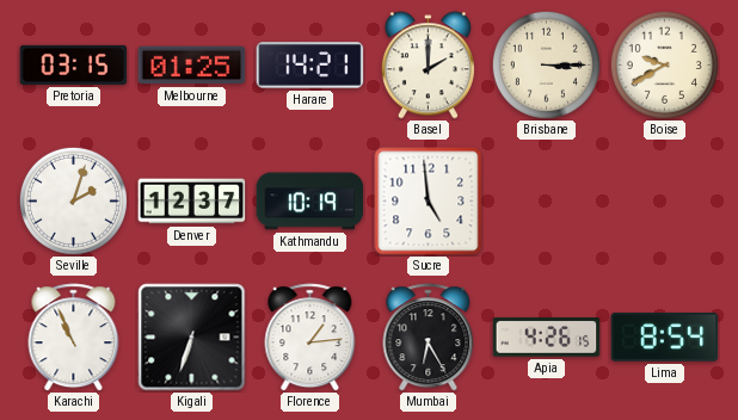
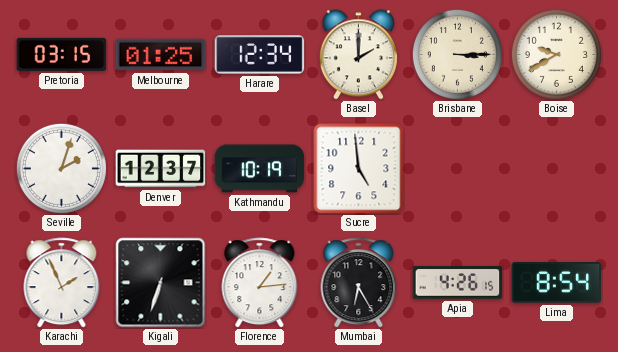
Harare: 14:21 -> 12:34
Karachi: 10:56 -> 1:56
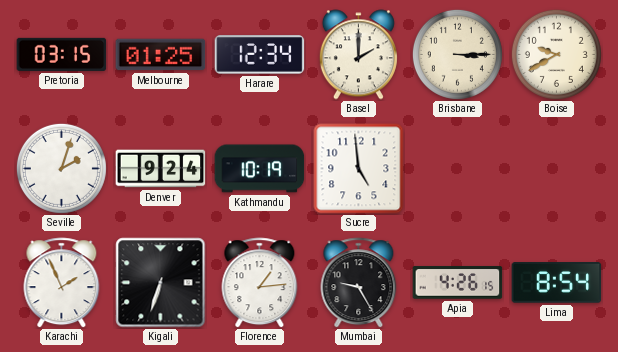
Denver: 12:37 -> 9:24
Mumbai: 6:25 -> 9:25
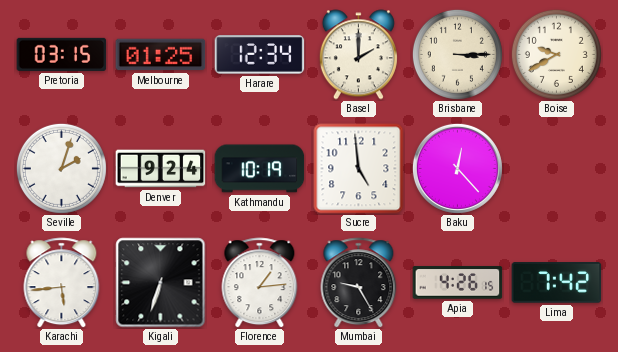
Baku: none -> 12:23
Karachi: 1:56 -> 5:44
Lima: 8:54 -> 7:42
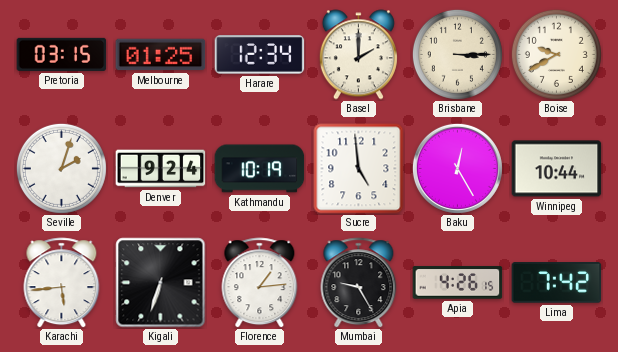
Baku: 12:23 -> 12:25
Winnipeg: none -> 10:44
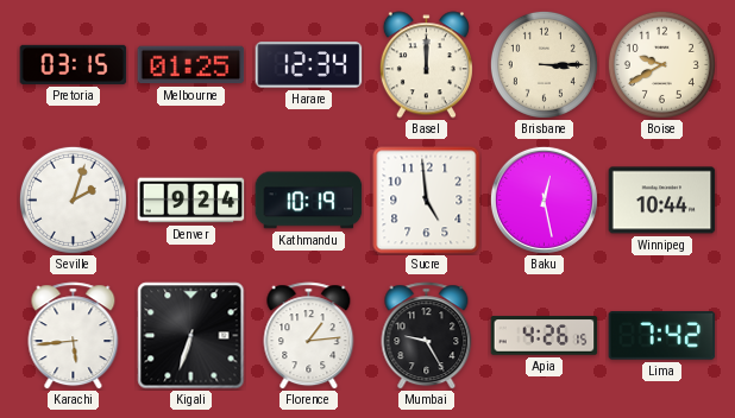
Basel: 2:00 -> 12:00
Baku: 12:25 -> 12:28
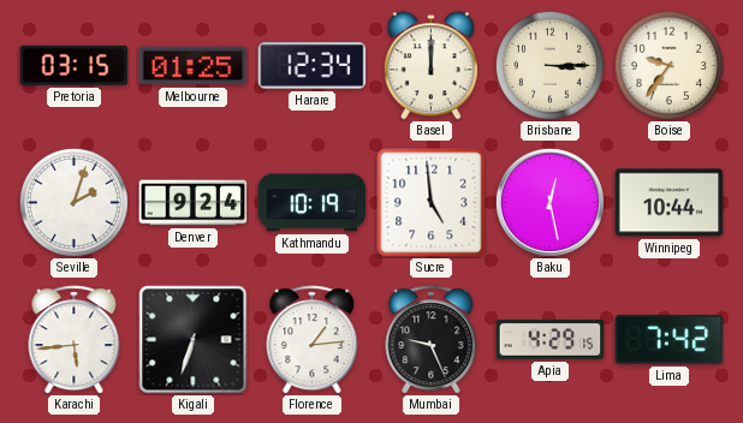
Boise: 9:40 -> 9:36
Mumbai: 9:25 -> 9:26
Apia: 4:26 -> 4:29
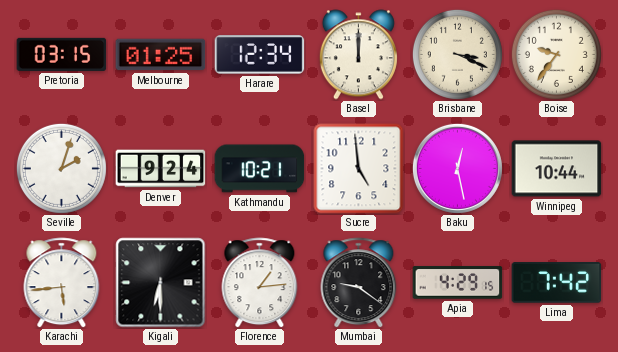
Brisbane: 3:15 -> 3:19
Kathmandu: 10:19 -> 10:21
Kigali: 6:33 -> 6:30
Mumbai: 9:26 -> 9:21
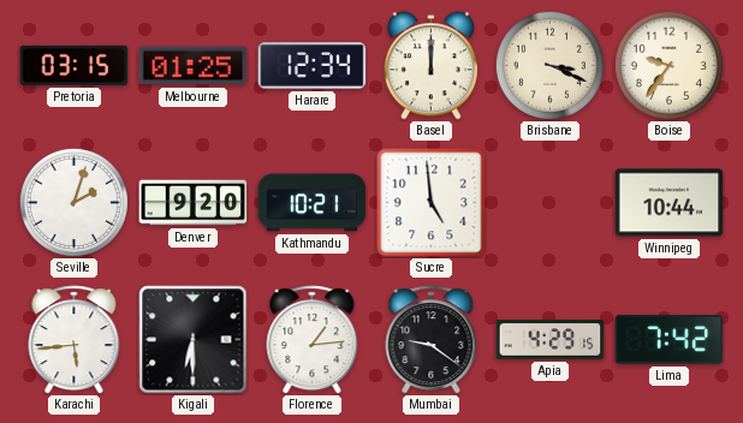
Denver: 9:24 -> 9:20
Baku: 12:28 -> none
